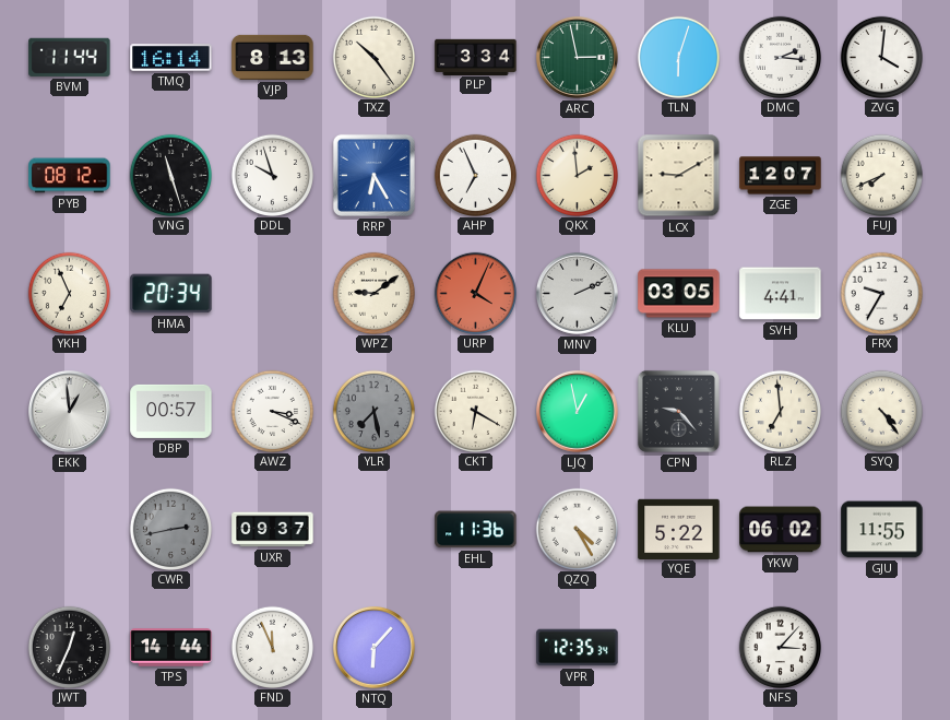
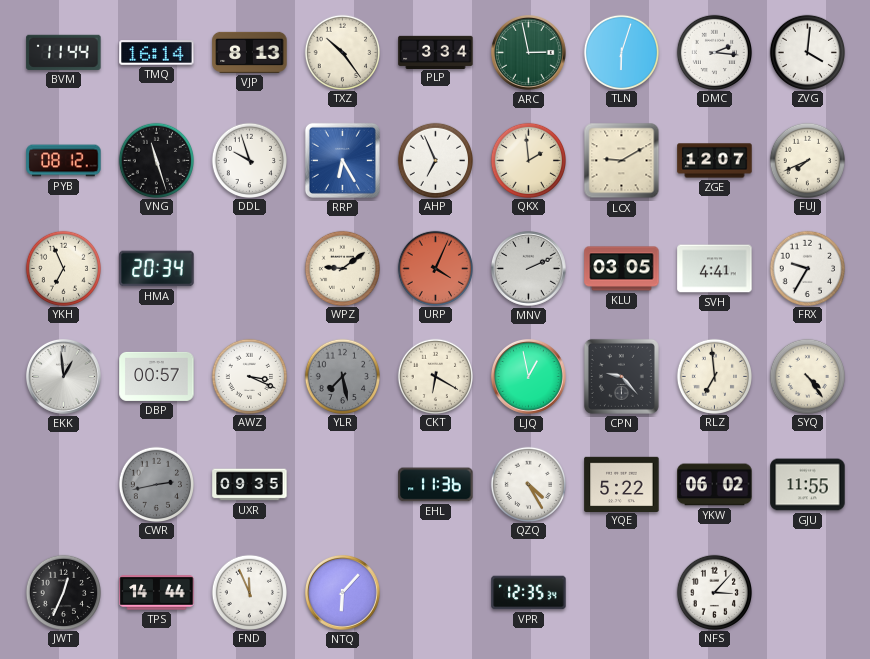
UXR: 09:37 -> 09:35
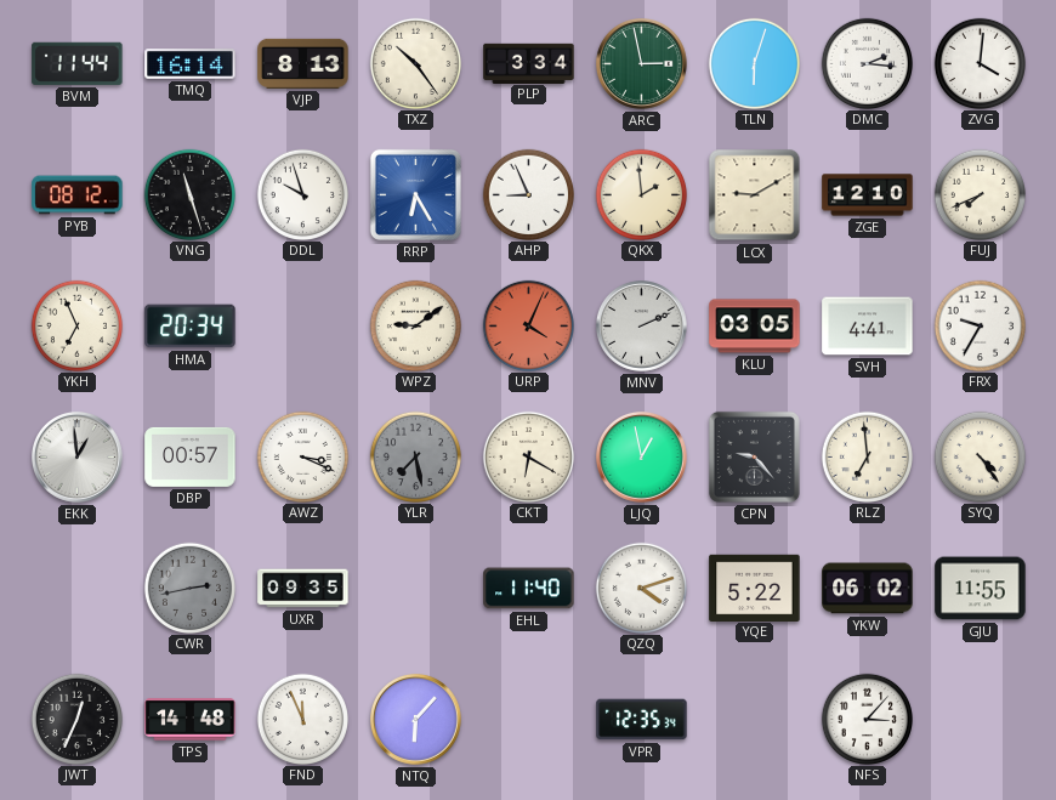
AHP: 6:56 -> 8:56
ZGE: 12:07 -> 12:10
EHL: 11:36 -> 11:40
QZQ: 4:25 -> 4:12
TPS: 14:44 -> 14:48
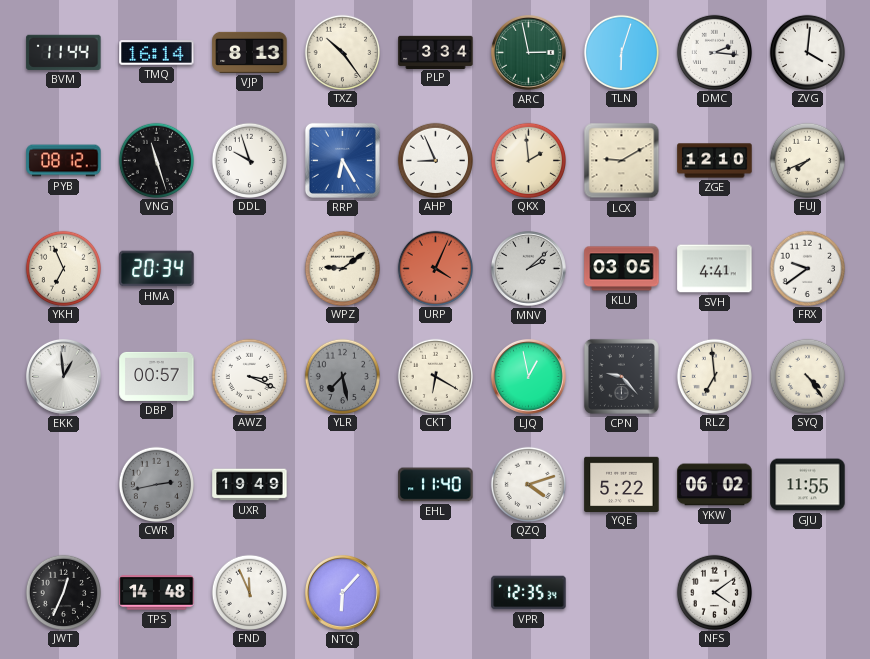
MNV: 2:11 -> 2:08
FRX: 9:35 -> 9:39
UXR: 09:35 -> 19:49
NFS: 3:07 -> 4:09
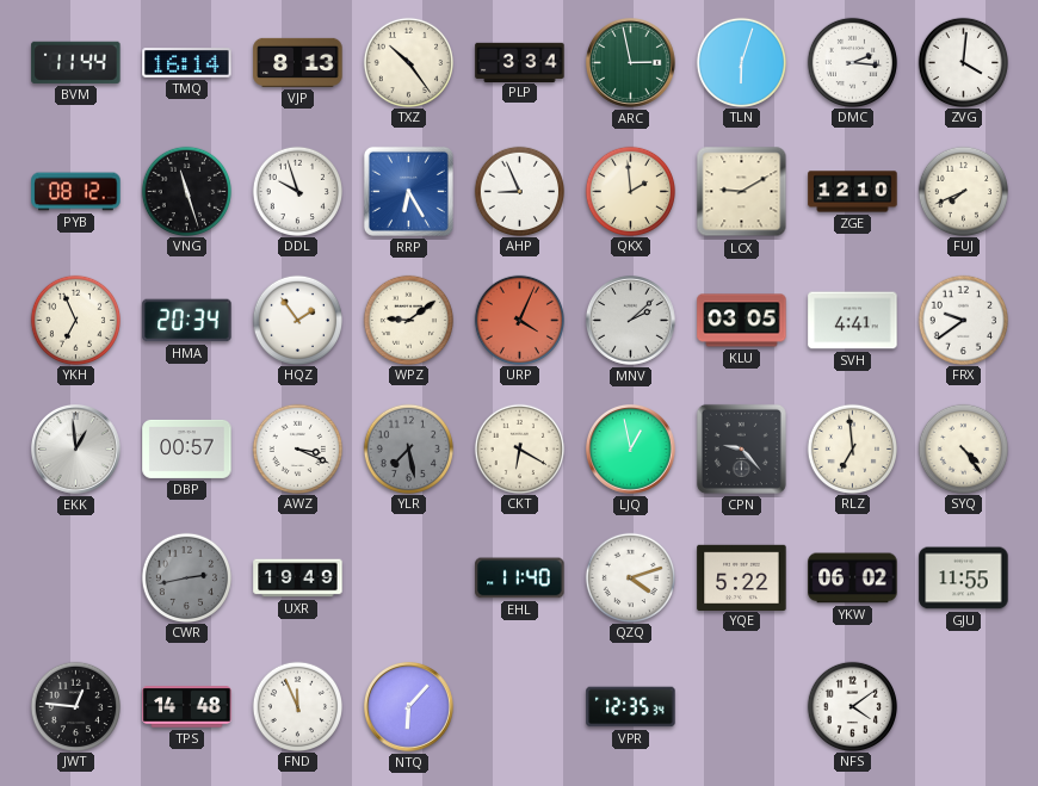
HQZ: none -> 1:54
JWT: 12:34 -> 12:46
